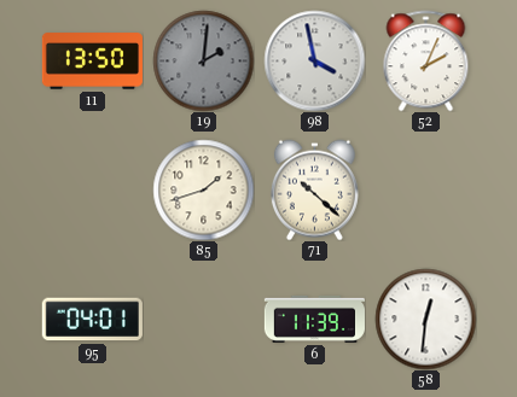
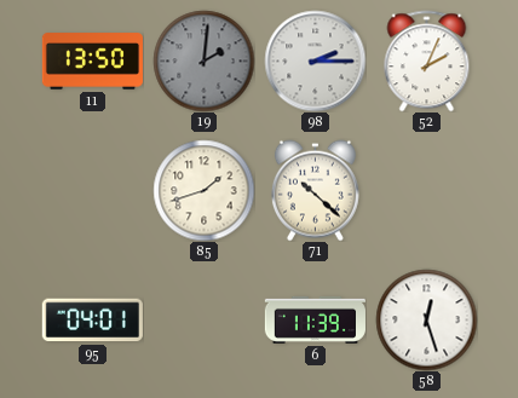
98: 3:58 -> 2:15
58: 12:31 -> 12:27
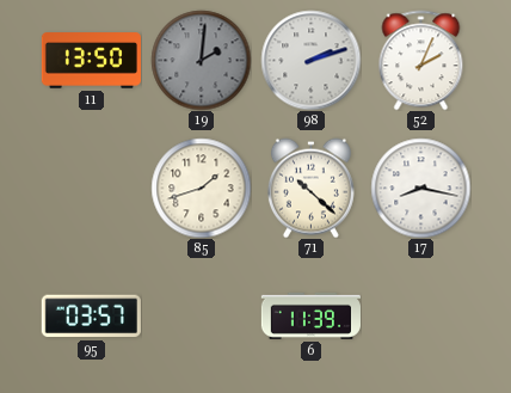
98: 2:15 -> 2:12
17: none -> 8:17
95: 04:01 -> 03:57
58: 12:27 -> none
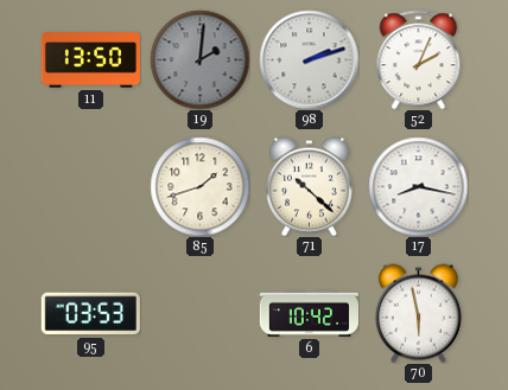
95: 03:57 -> 03:53
6: 11:39 -> 10:42
70: none -> 5:58
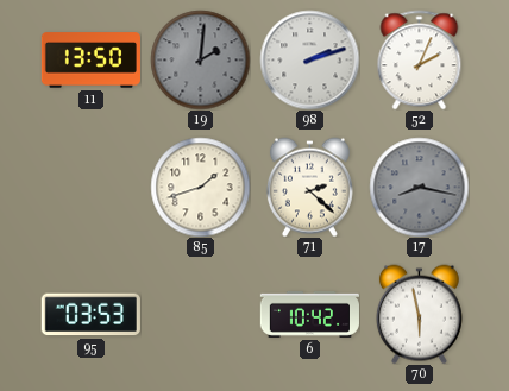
71: 10:22 -> 2:22
17 dial: white -> grey
